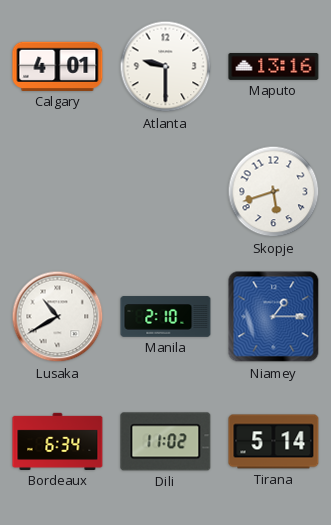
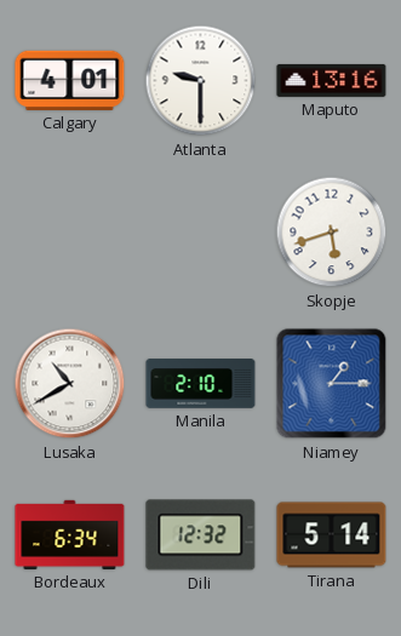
Dili: 11:02 -> 12:32
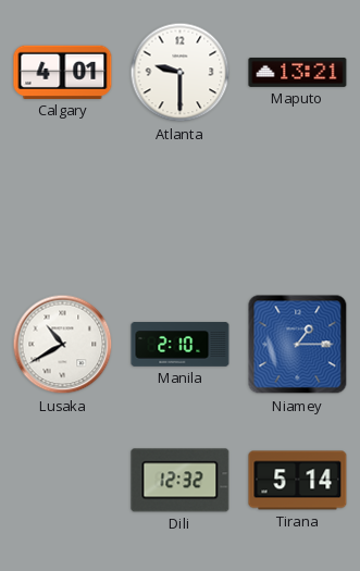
Maputo: 13:16 -> 13:21
Skopje: 5:42 -> none
Bordeaux: 6:34 -> none
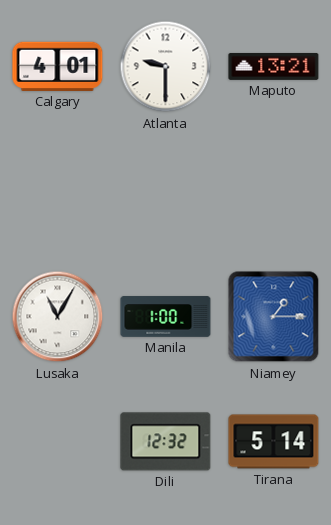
Lusaka: 10:40 -> 11:05
Manila: 2:10 -> 1:00
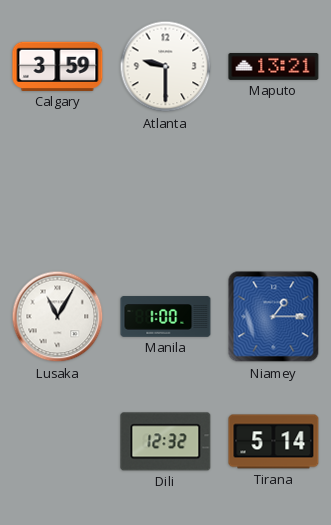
Calgary: 4:01 -> 3:59
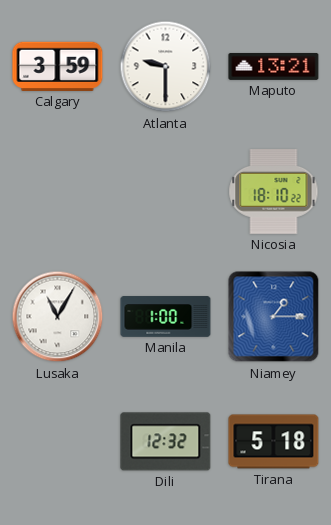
Nicosia: none -> 18:10
Tirana: 5:14 -> 5:18
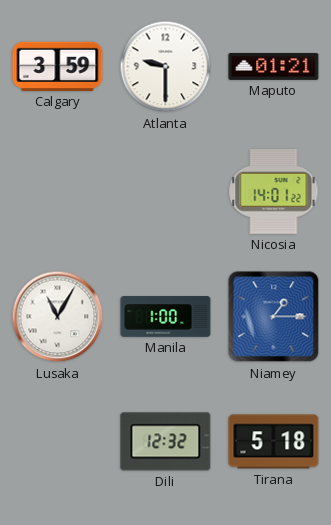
Maputo: 13:21 -> 01:21
Nicosia: 18:10 -> 14:01
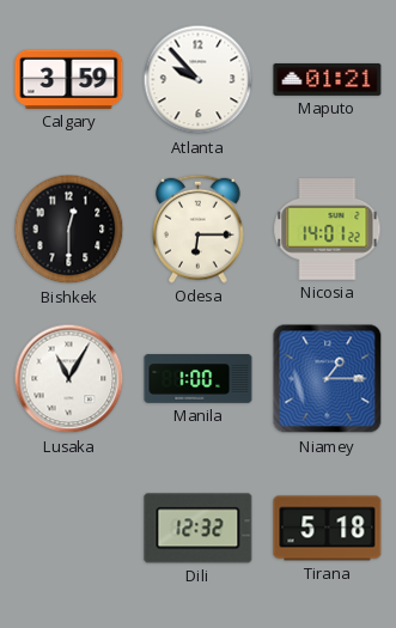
Atlanta: 9:30 -> 9:53
Bishkek: none -> 12:30
Odesa: none -> 6:15
